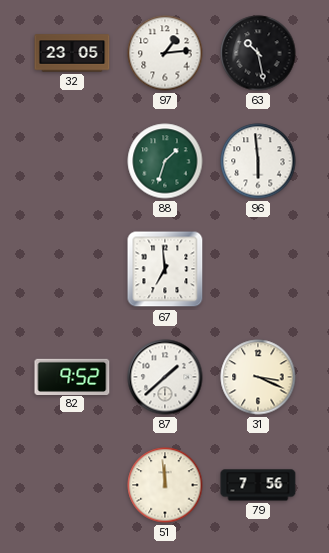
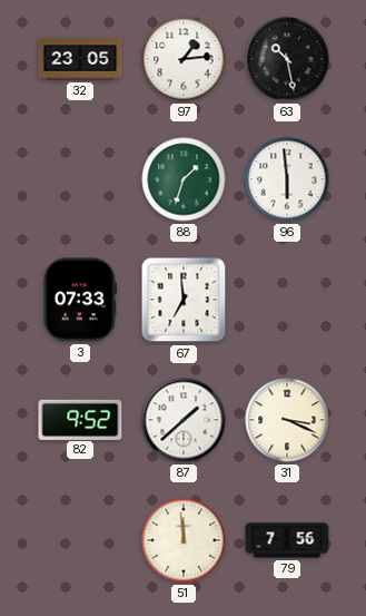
3: none -> 07:33
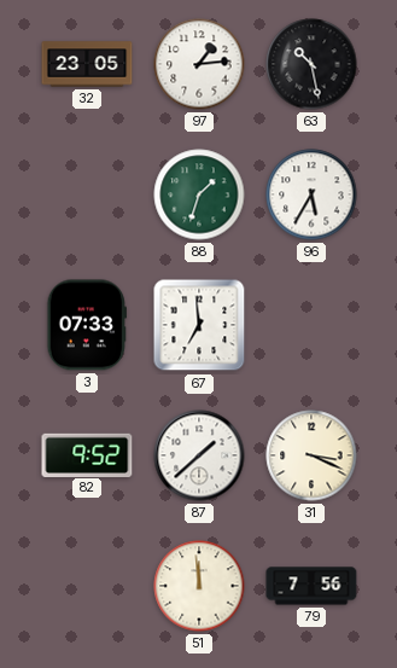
96: 5:59 -> 5:35
